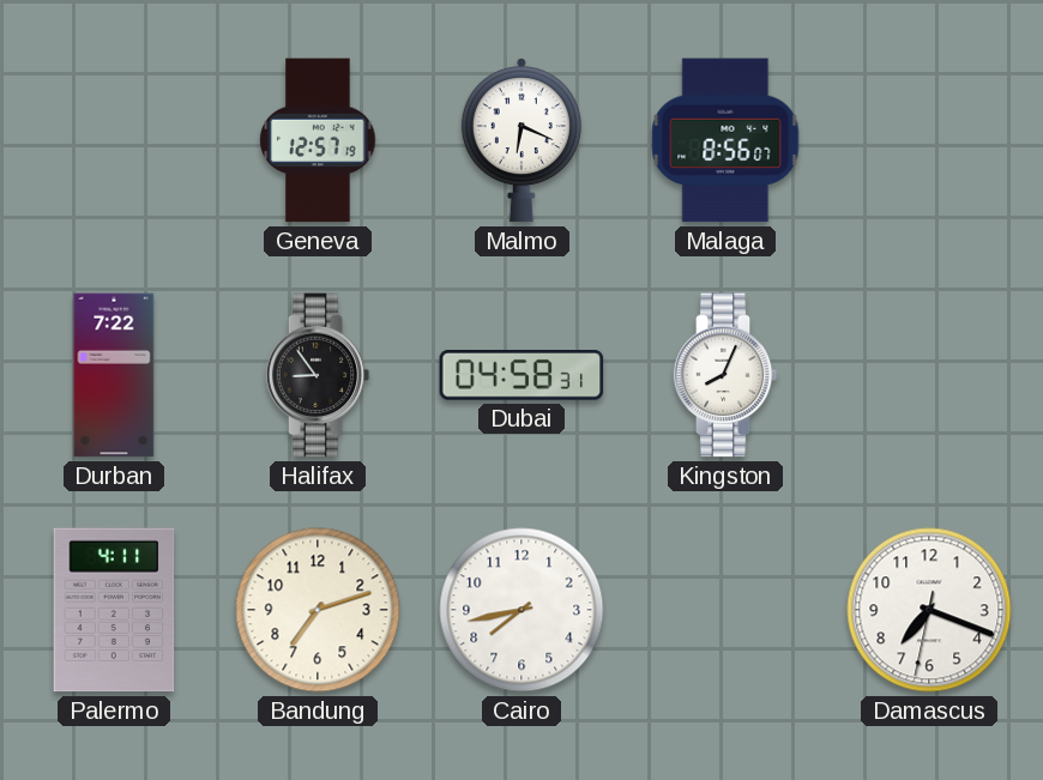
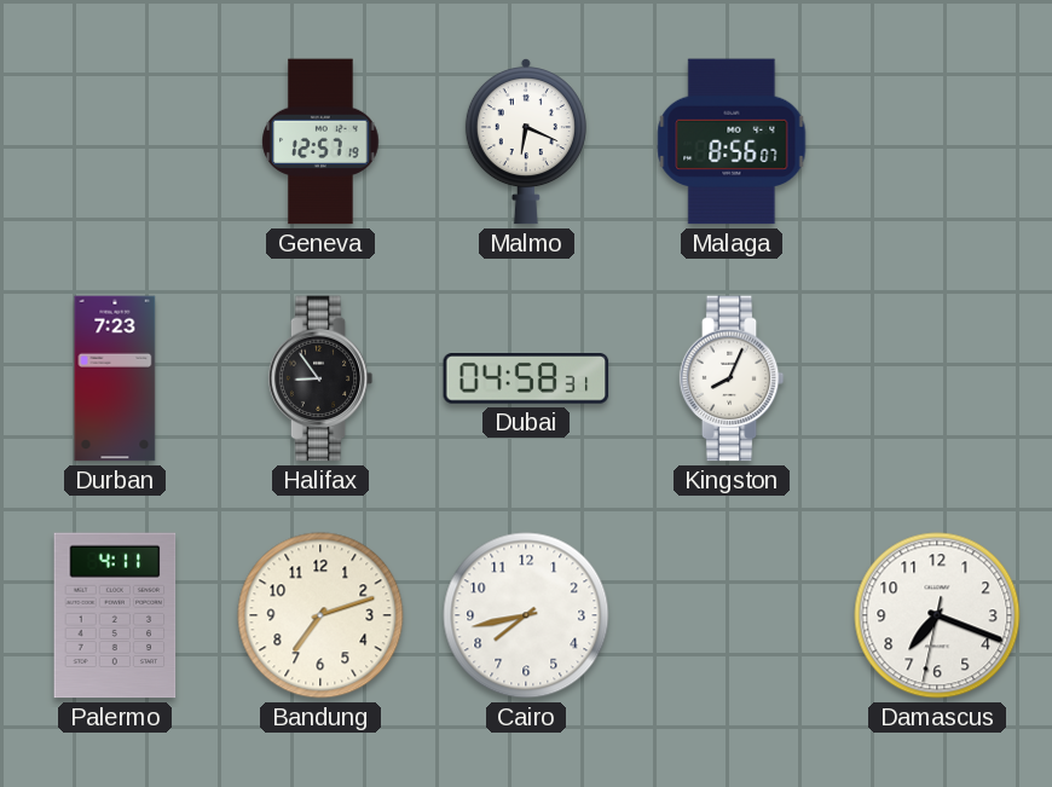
Durban: 7:22 -> 7:23
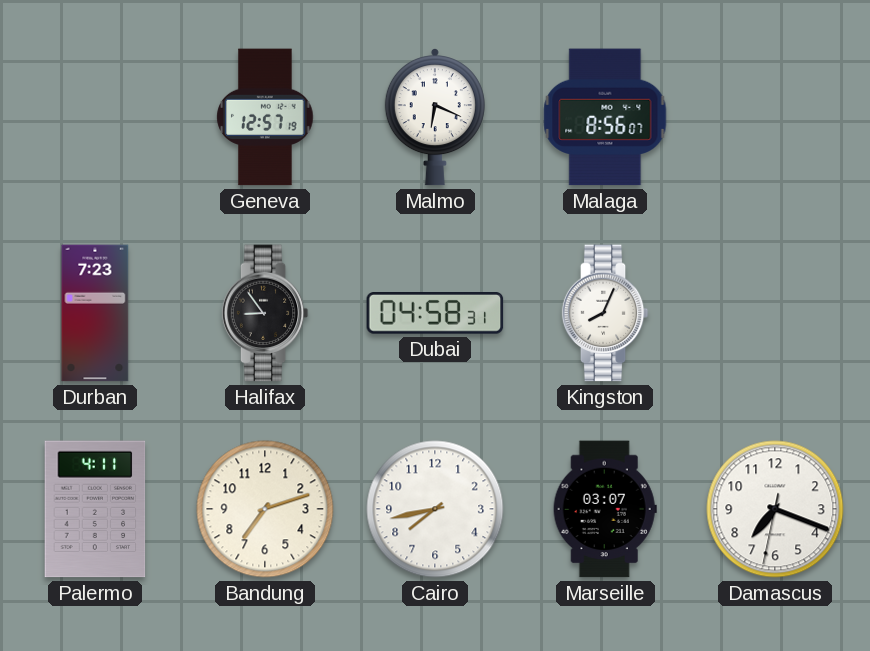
Marseille: none -> 03:07
